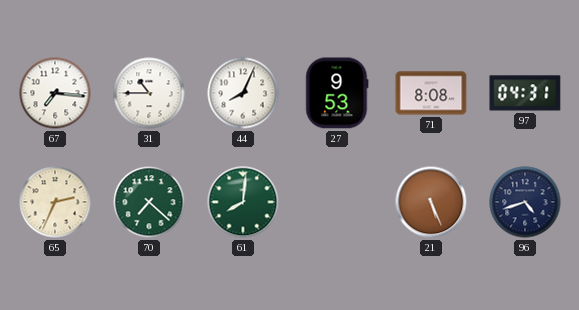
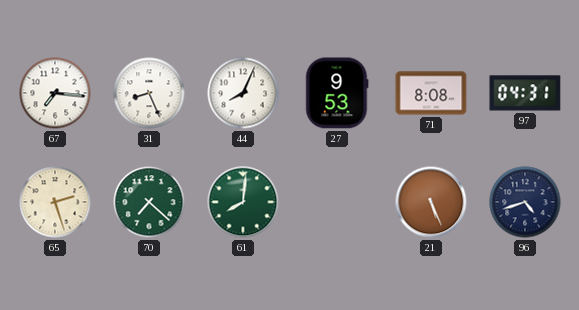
31: 10:45 -> 8:26
65: 2:34 -> 2:27
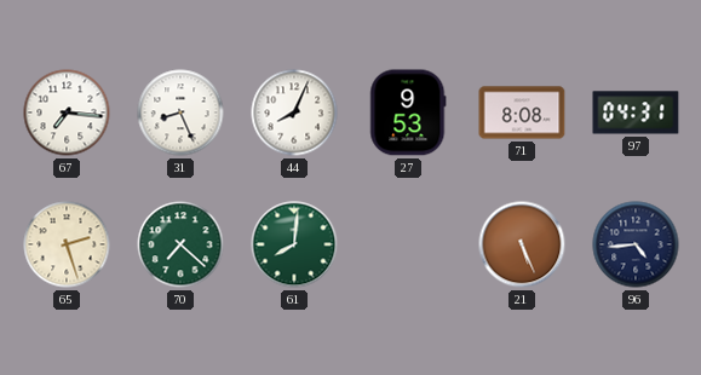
96: 4:42 -> 4:44
